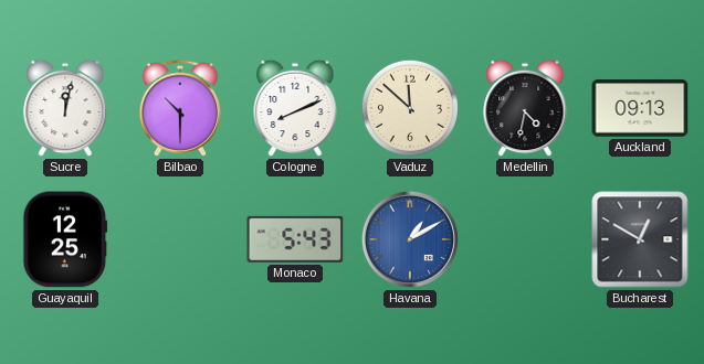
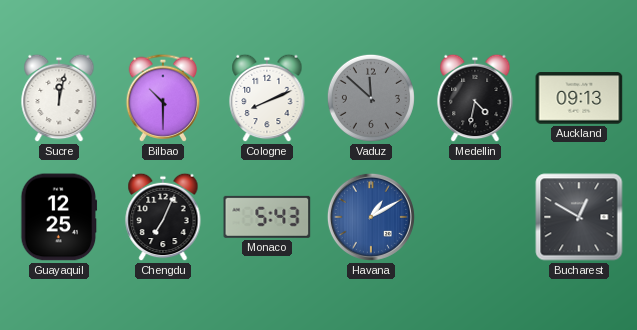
Vaduz dial: cream -> grey
Chengdu: none -> 7:04
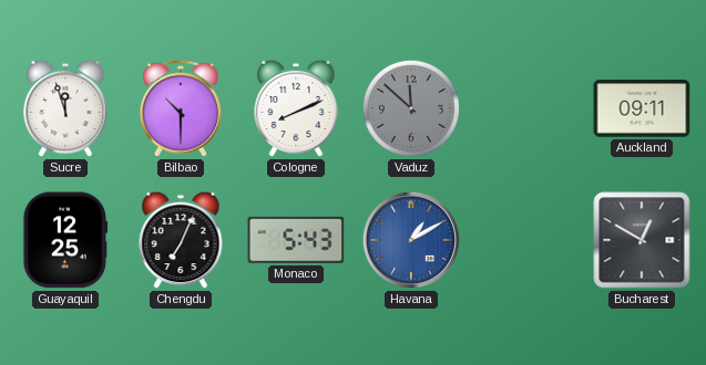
Sucre: 12:02 -> 11:57
Medellin: 4:32 -> none
Auckland: 09:13 -> 09:11
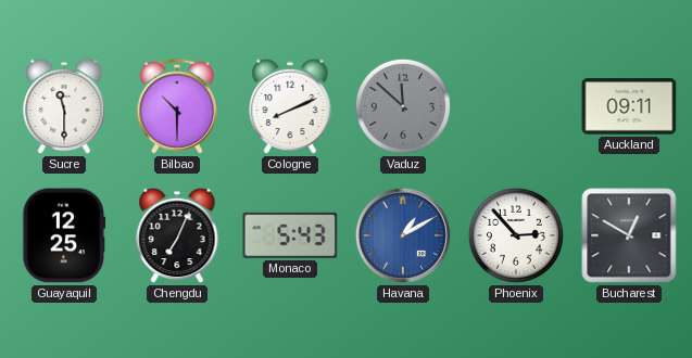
Sucre: 11:57 -> 11:30
Phoenix: none -> 2:53
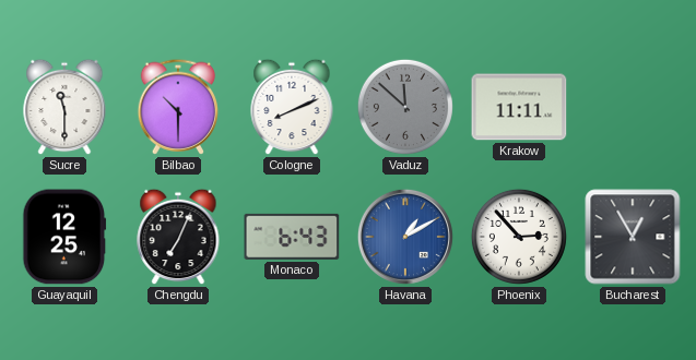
Krakow: none -> 11:11
Auckland: 09:11 -> none
Monaco: 5:43 -> 6:43
Bucharest: 12:50 -> 12:55
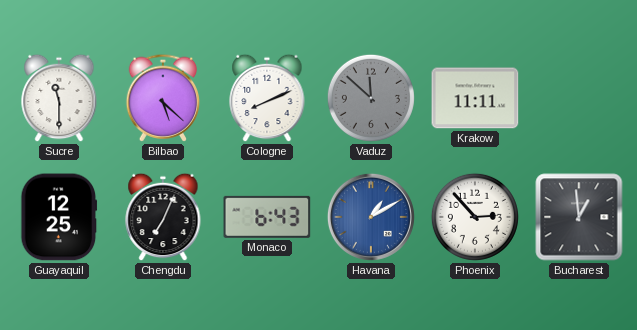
Bilbao: 10:30 -> 5:22
Bucharest: 12:55 -> 12:59
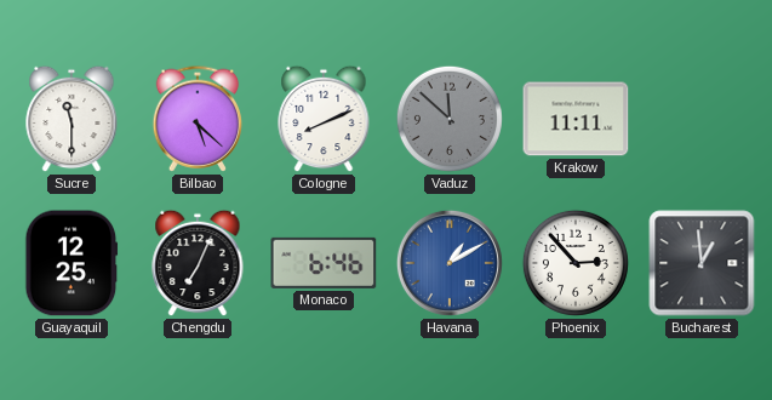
Monaco: 6:43 -> 6:46
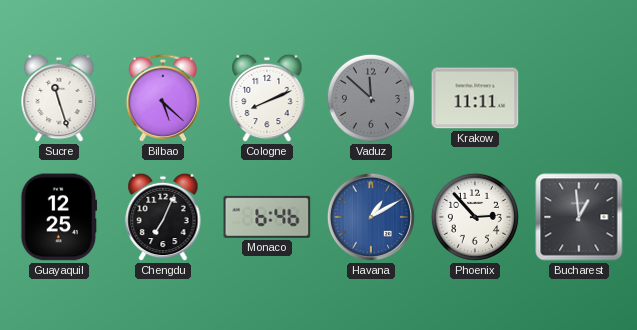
Sucre: 11:30 -> 11:27
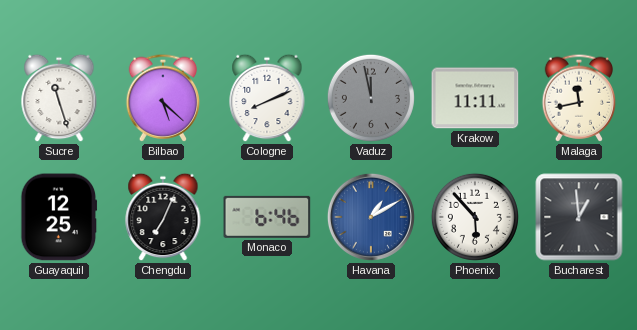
Vaduz: 11:52 -> 11:58
Malaga: none -> 11:43
Phoenix: 2:53 -> 5:53
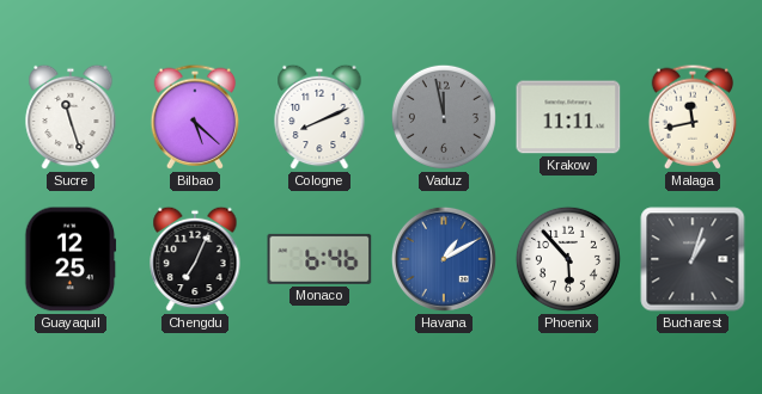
Bucharest: 12:59 -> 1:03
